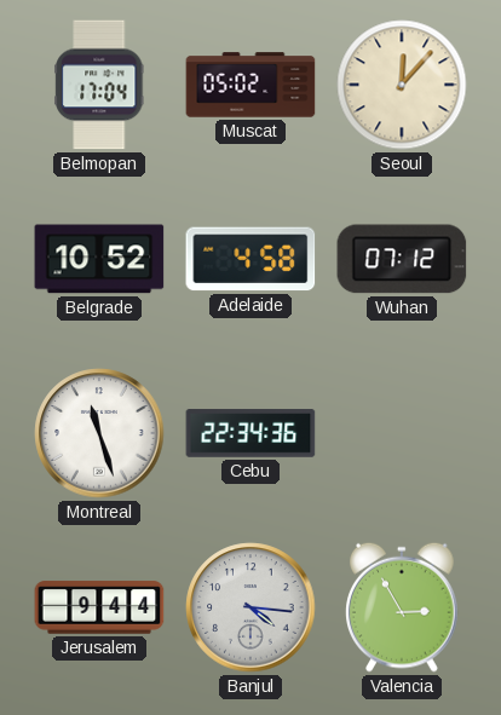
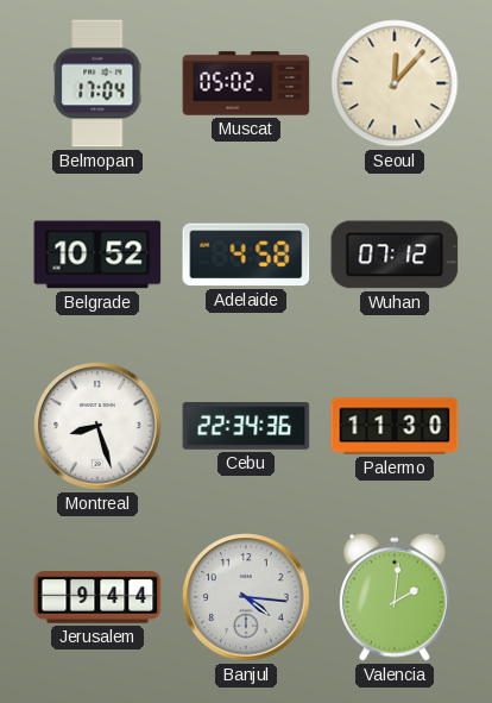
Montreal: 11:27 -> 8:27
Palermo: none -> 11:30
Valencia: 2:55 -> 2:01
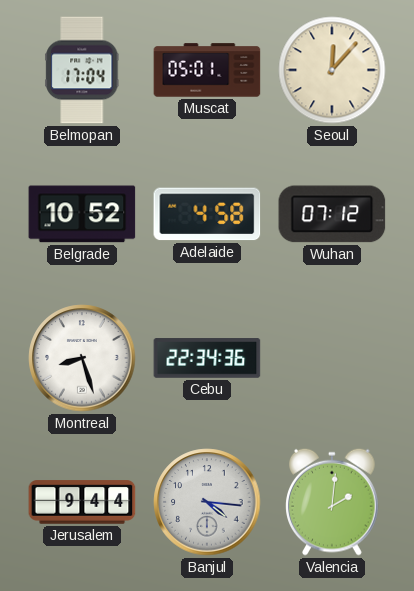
Muscat: 05:02 -> 05:01
Palermo: 11:30 -> none
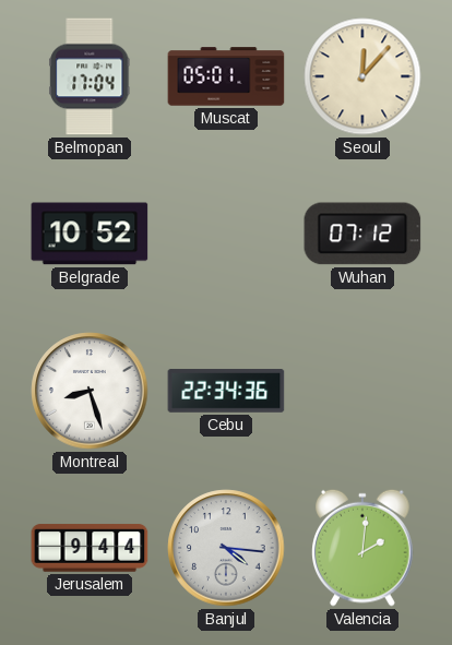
Adelaide: 4:58 -> none
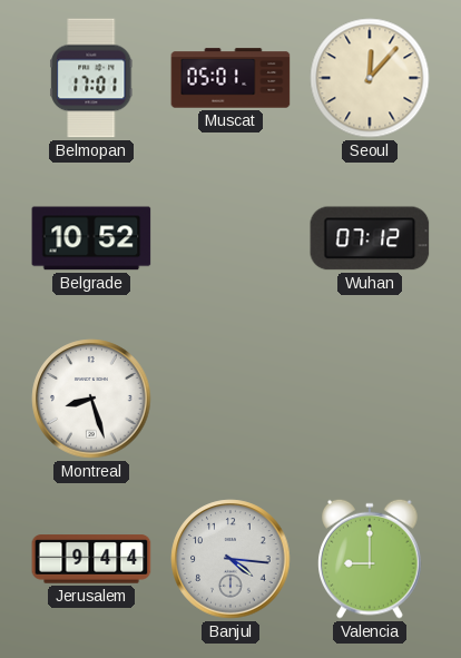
Belmopan: 17:04 -> 17:01
Cebu: 22:34 -> none
Valencia: 2:01 -> 9:00
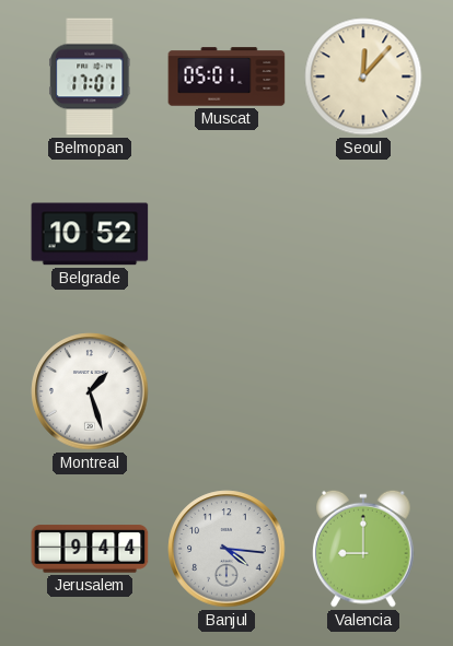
Wuhan: 07:12 -> none
Montreal: 8:27 -> 1:27
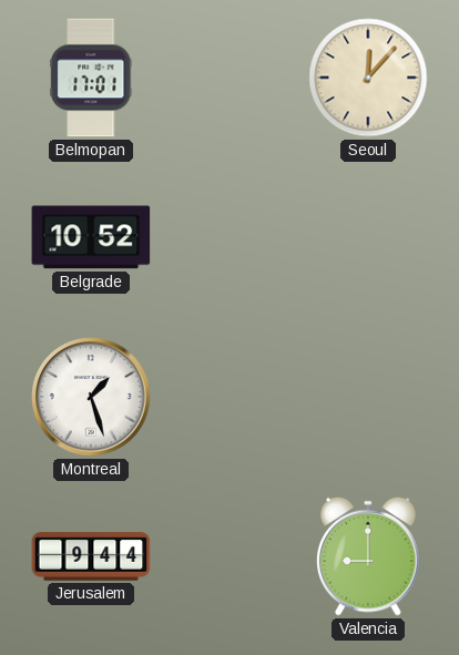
Muscat: 05:01 -> none
Banjul: 4:16 -> none
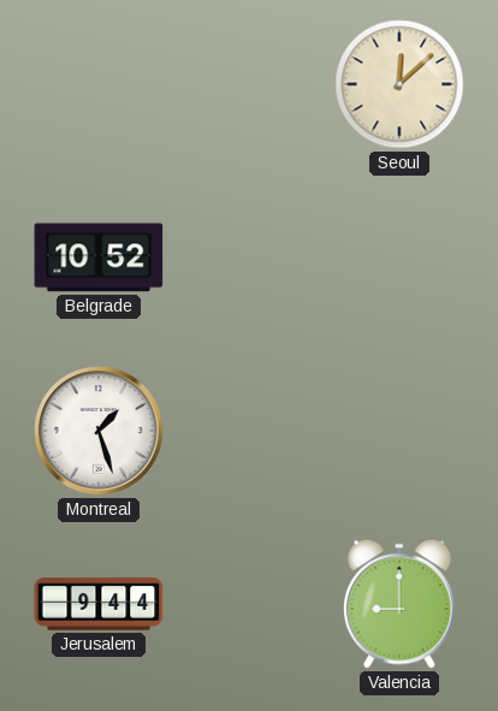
Belmopan: 17:01 -> none
Seoul: 12:07 -> 12:08
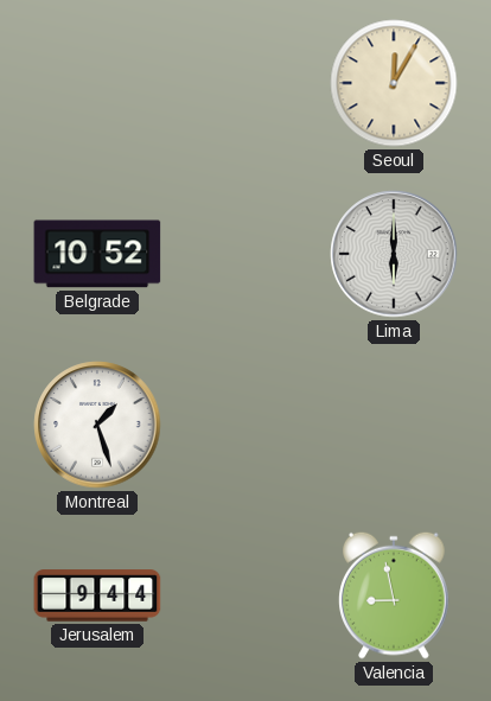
Seoul: 12:08 -> 12:05
Lima: none -> 6:00
Valencia: 9:00 -> 8:58
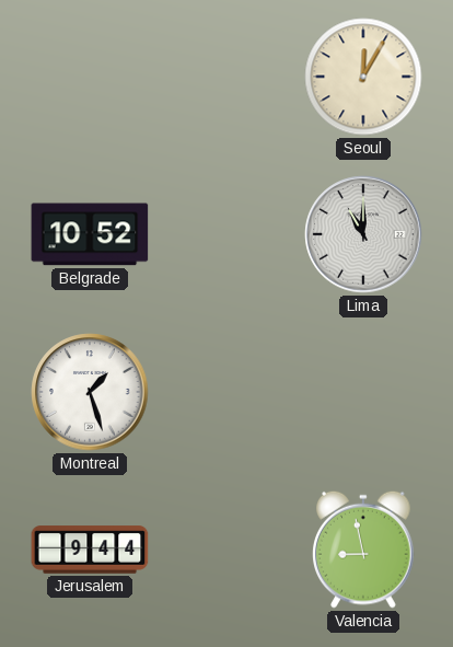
Lima: 6:00 -> 11:00
